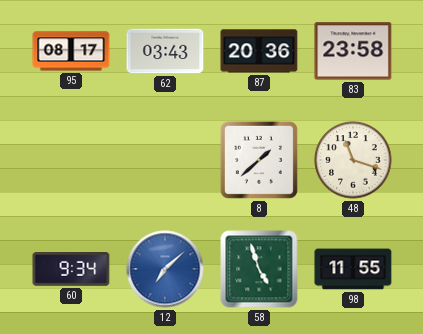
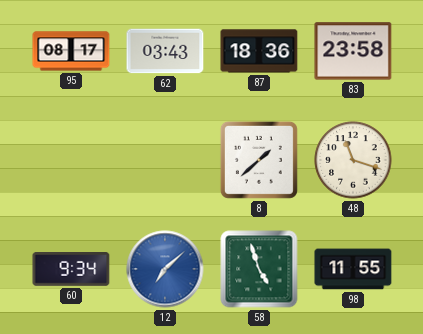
87: 20:36 -> 18:36
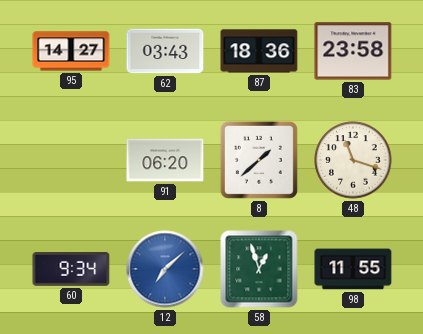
95: 08:17 -> 14:27
91: none -> 06:20
58: 4:57 -> 12:57
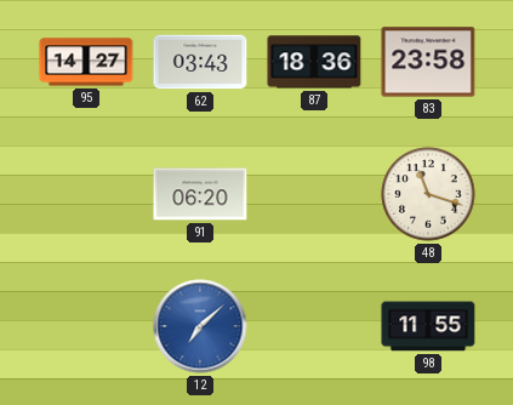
8: 1:38 -> none
60: 9:34 -> none
58: 12:57 -> none
